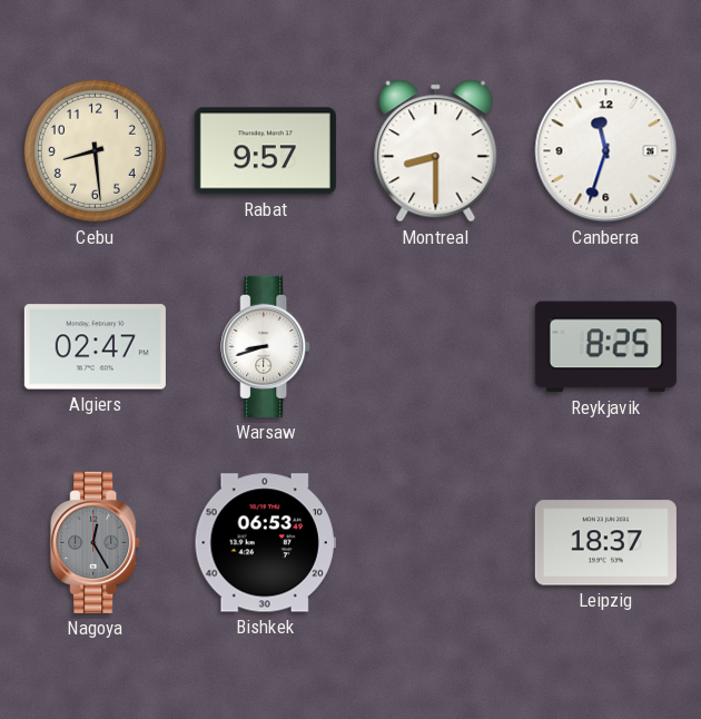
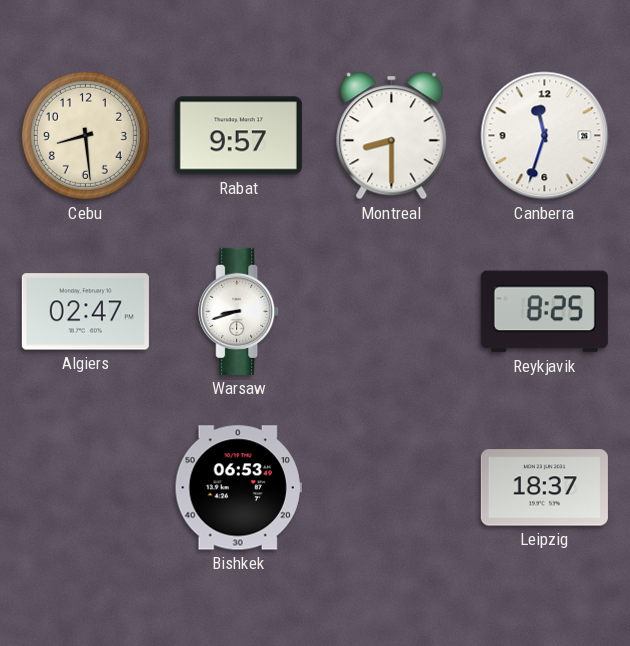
Nagoya: 12:25 -> none
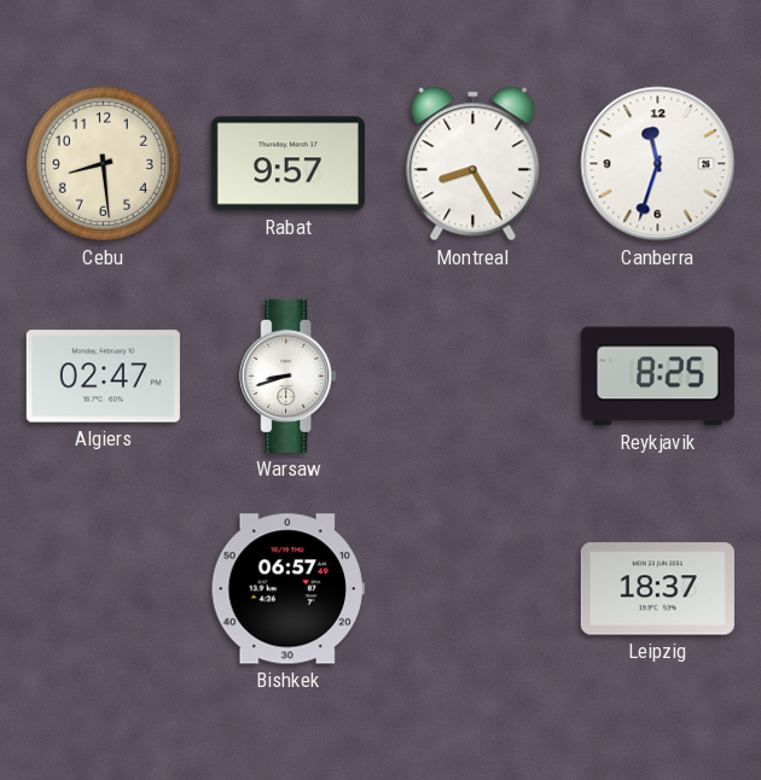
Montreal: 8:30 -> 8:25
Bishkek: 06:53 -> 06:57
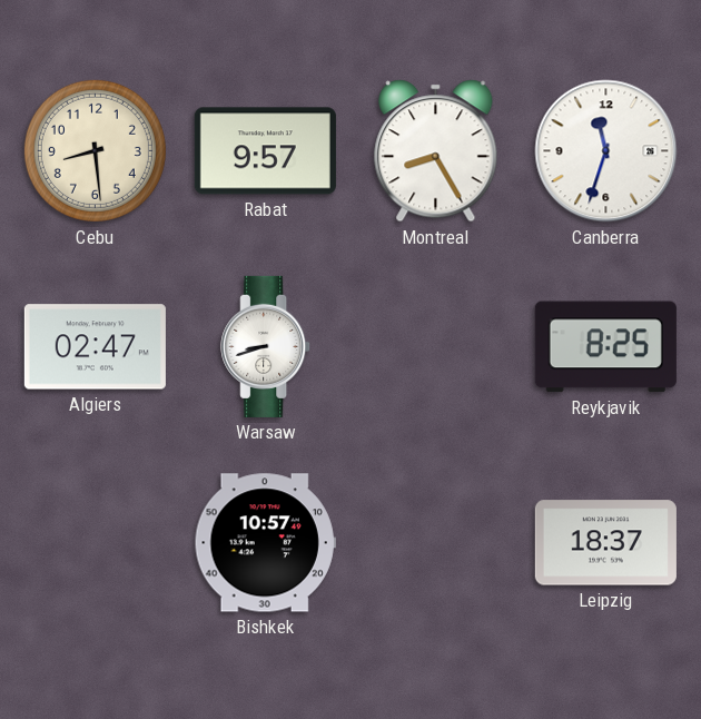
Bishkek: 06:57 -> 10:57
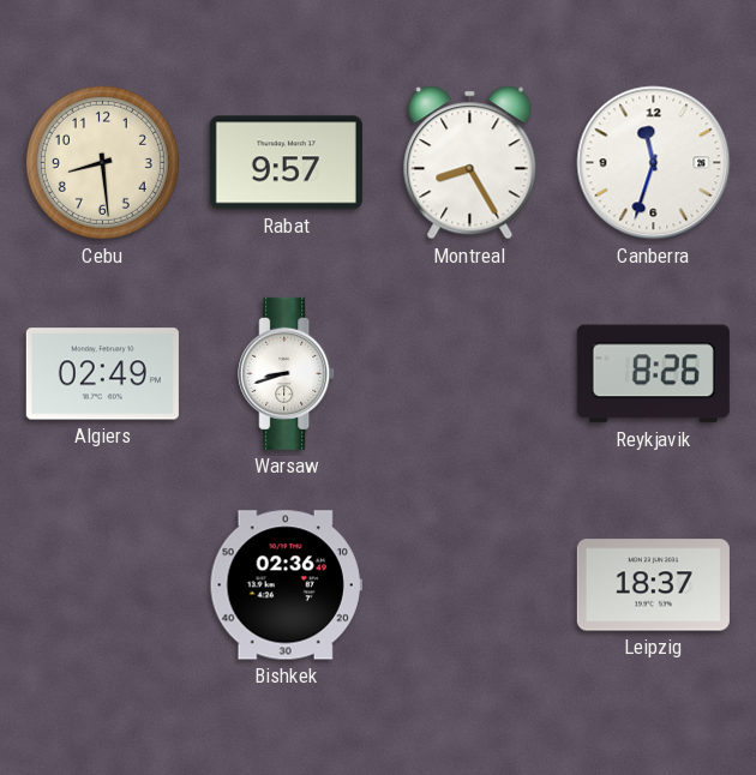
Algiers: 02:47 -> 02:49
Reykjavik: 8:25 -> 8:26
Bishkek: 10:57 -> 02:36
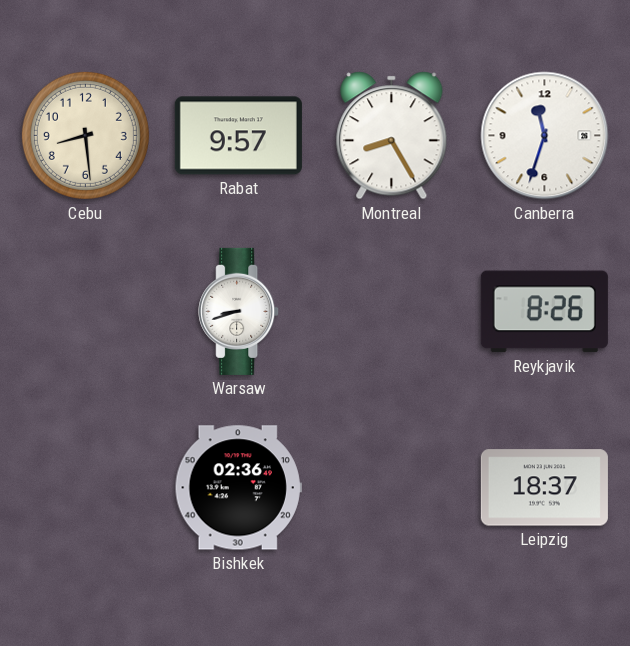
Algiers: 02:49 -> none
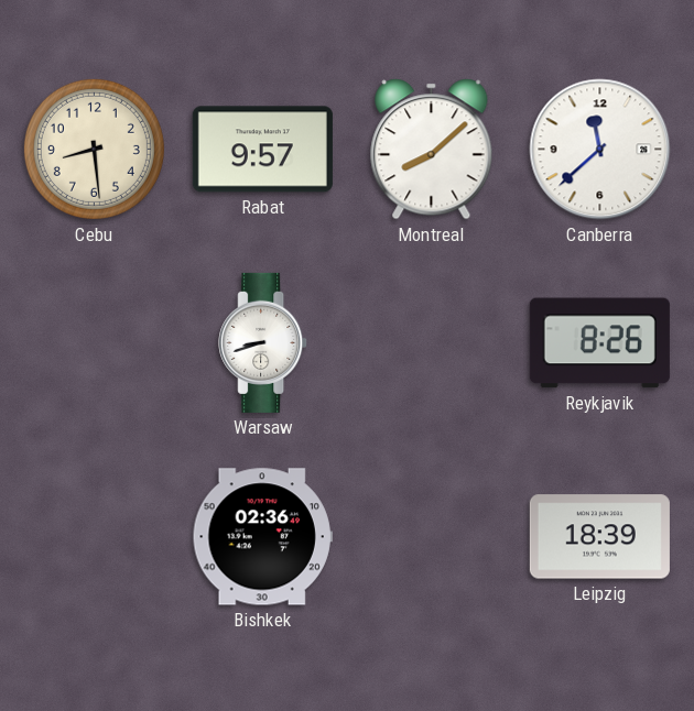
Montreal: 8:25 -> 8:08
Canberra: 11:33 -> 11:38
Leipzig: 18:37 -> 18:39
